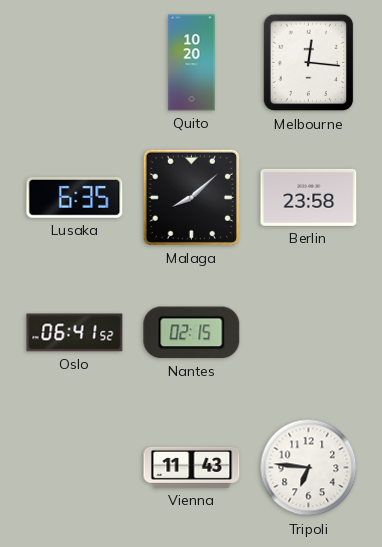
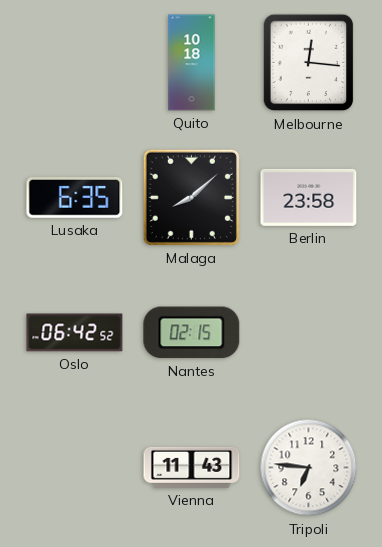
Quito: 10:20 -> 10:18
Oslo: 06:41 -> 06:42
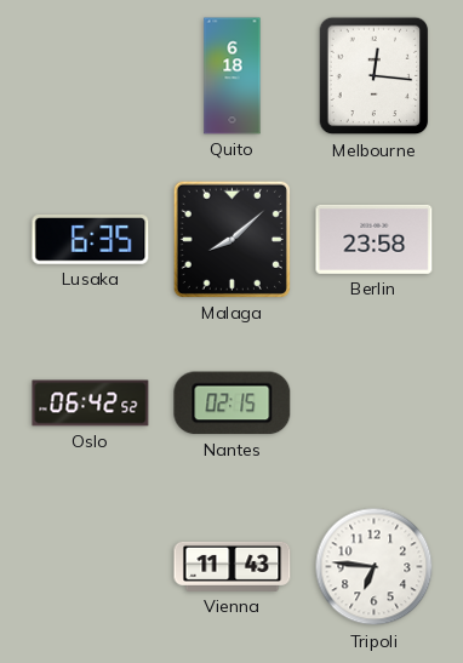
Quito: 10:18 -> 6:18
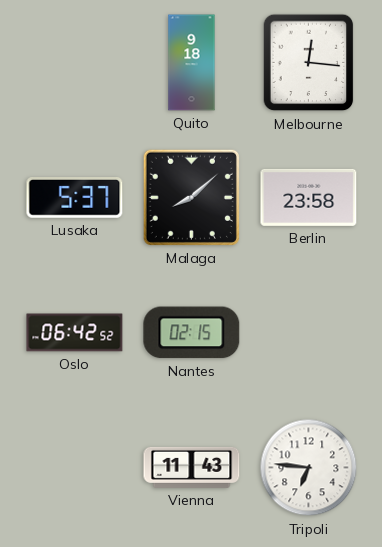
Quito: 6:18 -> 9:18
Lusaka: 6:35 -> 5:37
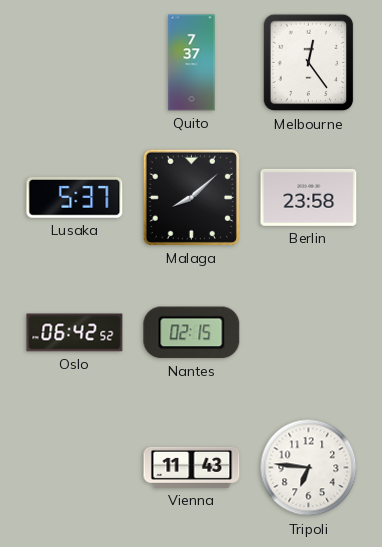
Quito: 9:18 -> 7:37
Melbourne: 12:16 -> 12:24
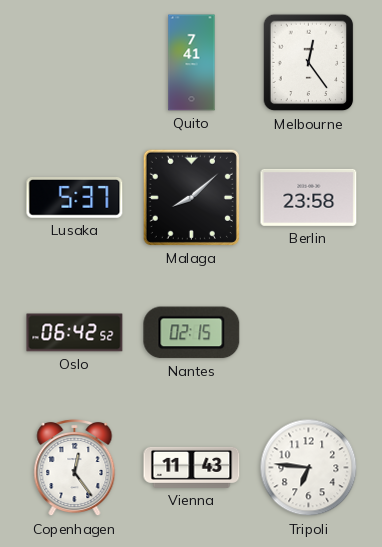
Quito: 7:37 -> 7:41
Copenhagen: none -> 12:24
